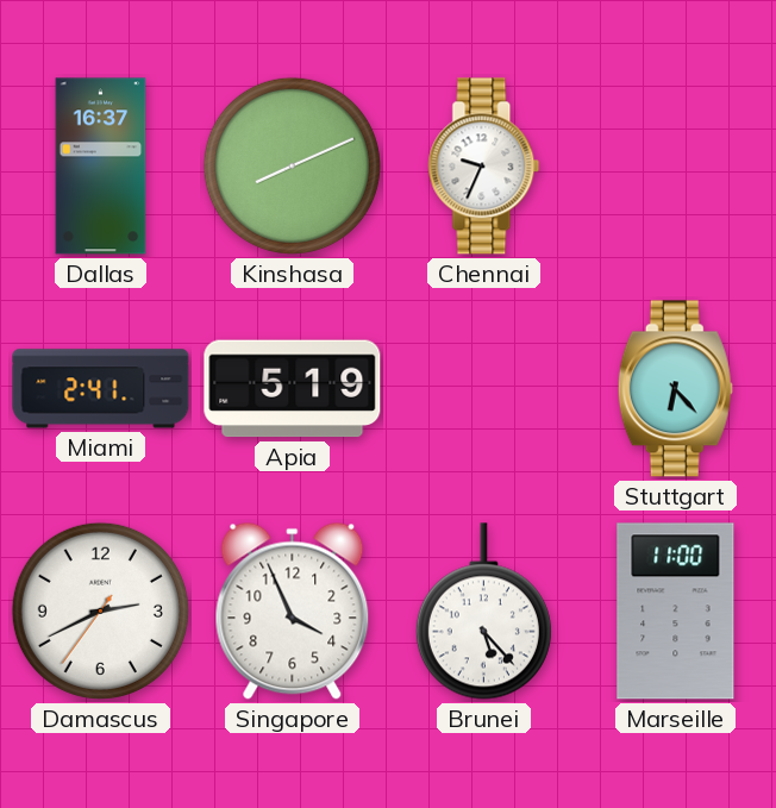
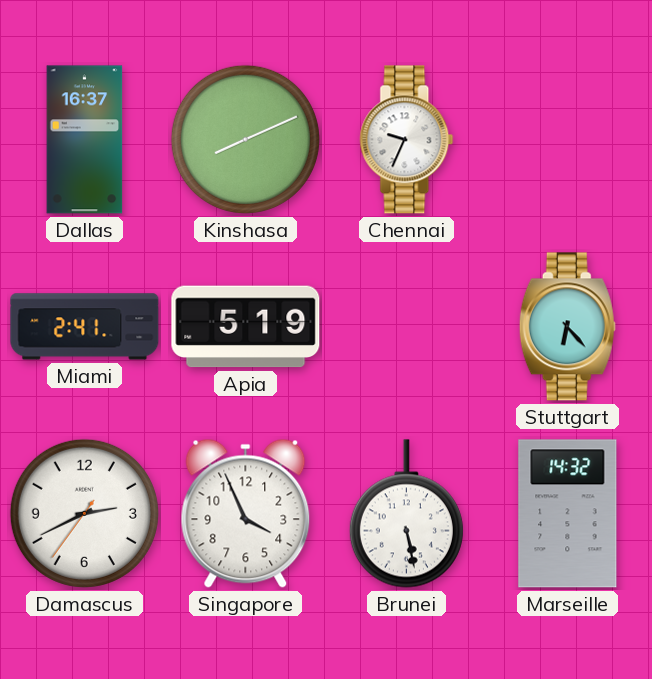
Brunei: 5:23 -> 5:28
Marseille: 11:00 -> 14:32
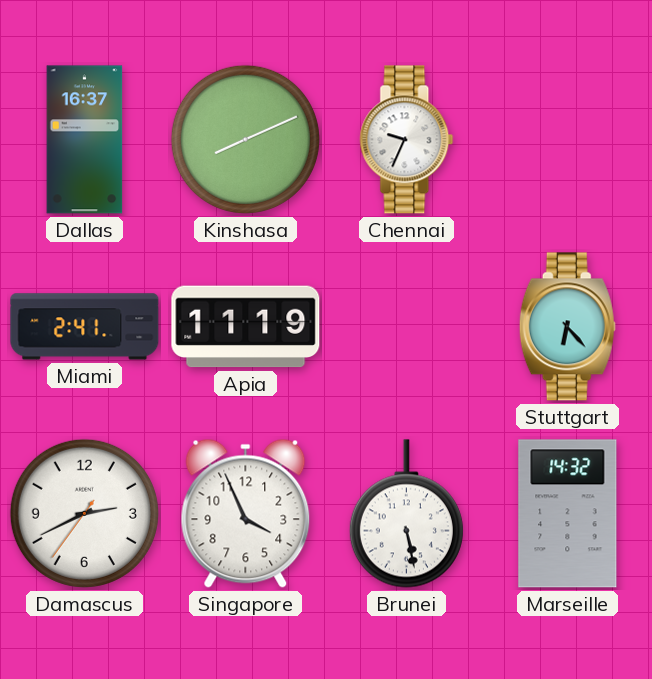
Apia: 5:19 -> 11:19
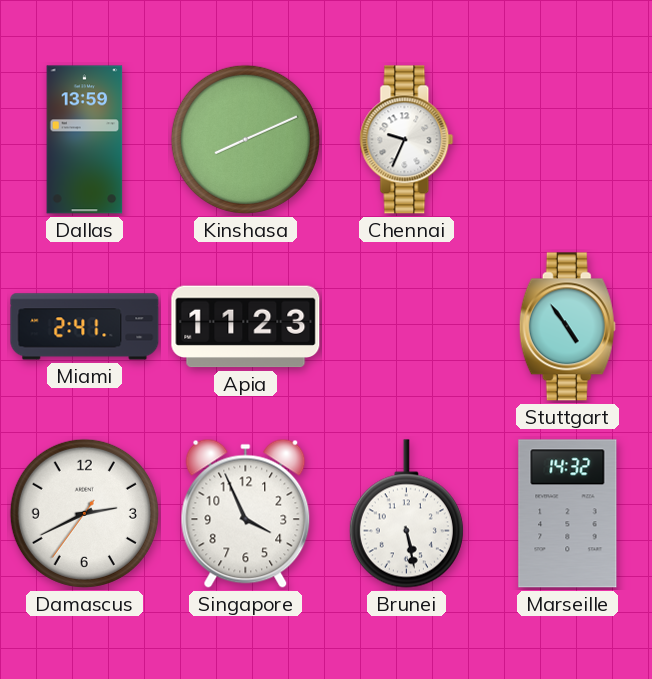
Dallas: 16:37 -> 13:59
Apia: 11:19 -> 11:23
Stuttgart: 6:23 -> 4:54
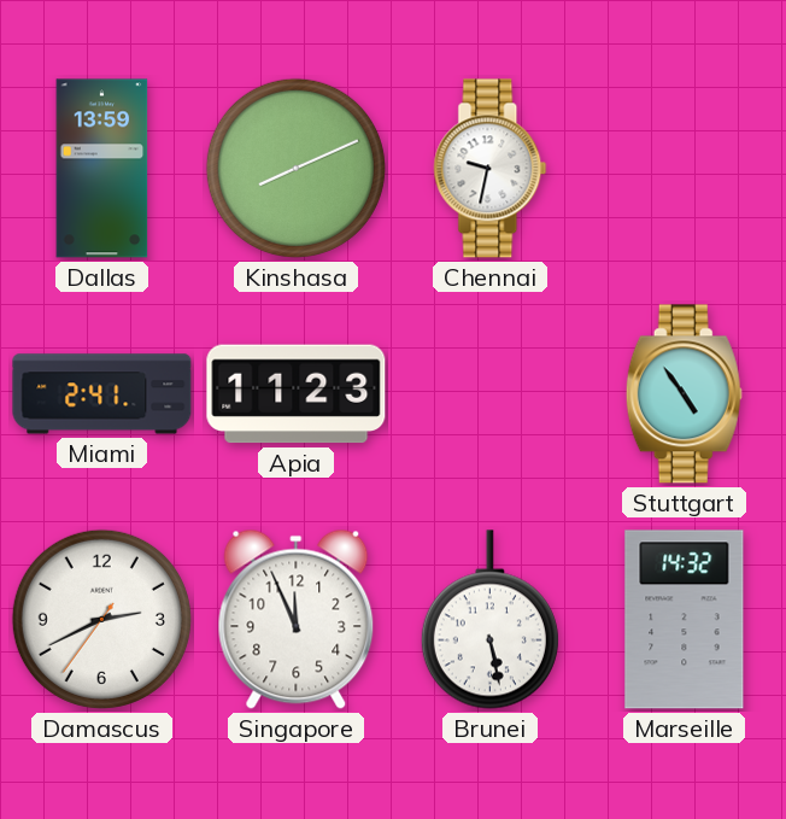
Chennai: 9:34 -> 9:32
Singapore: 3:56 -> 11:56
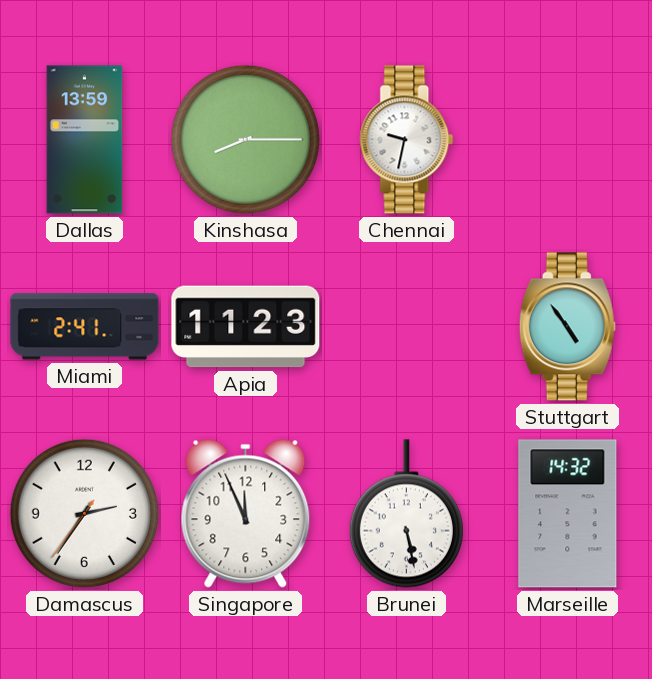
Kinshasa: 8:11 -> 8:15
Damascus: 2:40 -> 2:35
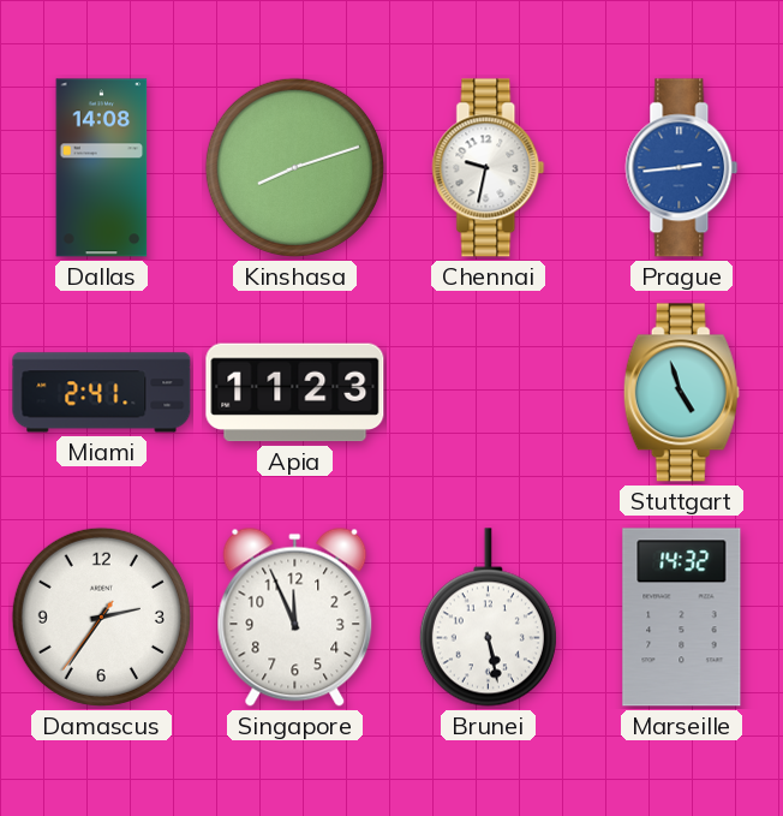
Dallas: 13:59 -> 14:08
Kinshasa: 8:15 -> 8:12
Prague: none -> 2:44
Stuttgart: 4:54 -> 4:57
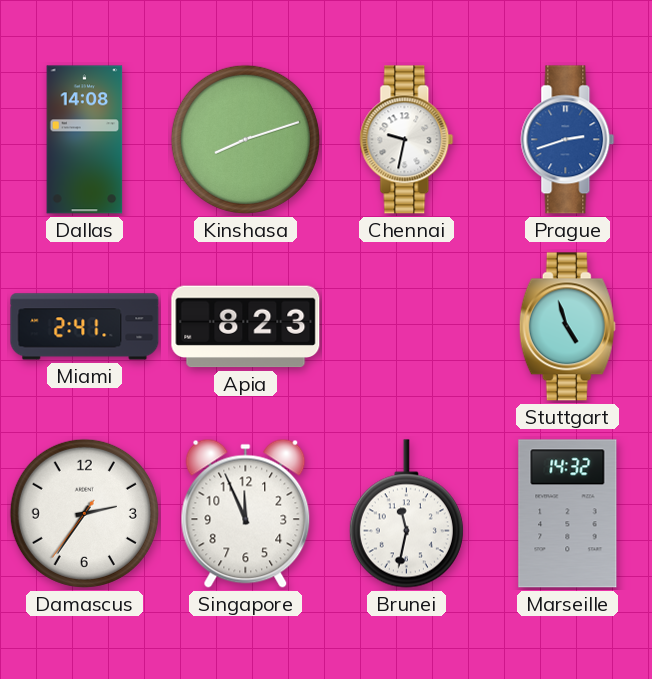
Prague: 2:44 -> 2:42
Apia: 11:23 -> 8:23
Brunei: 5:28 -> 11:32
